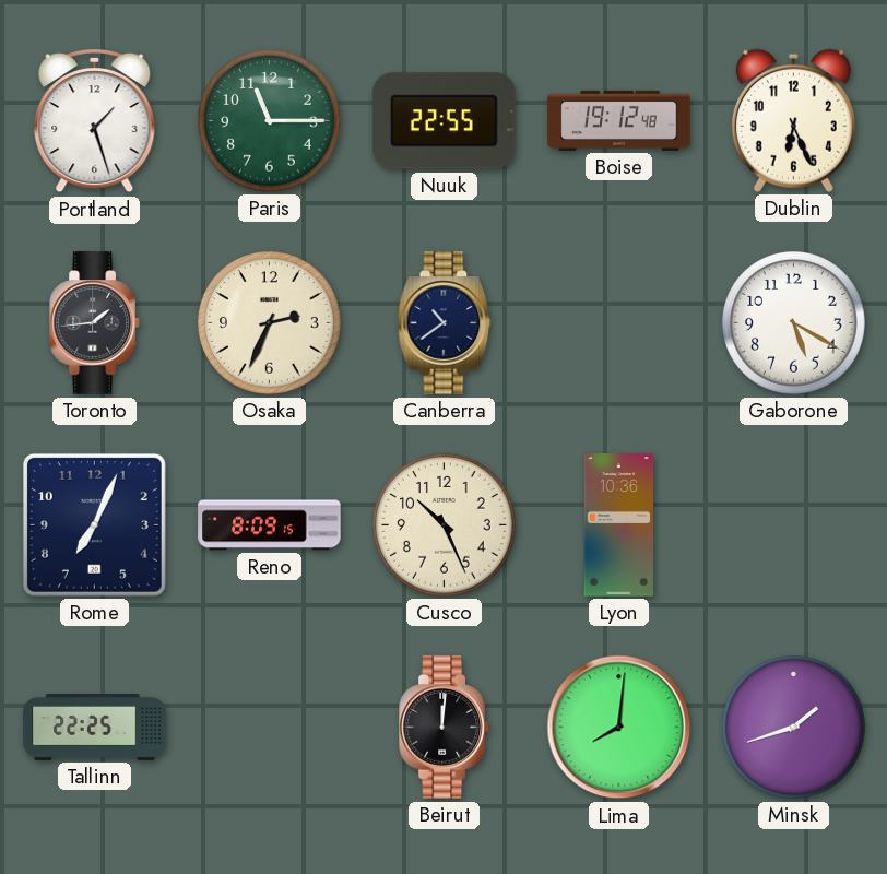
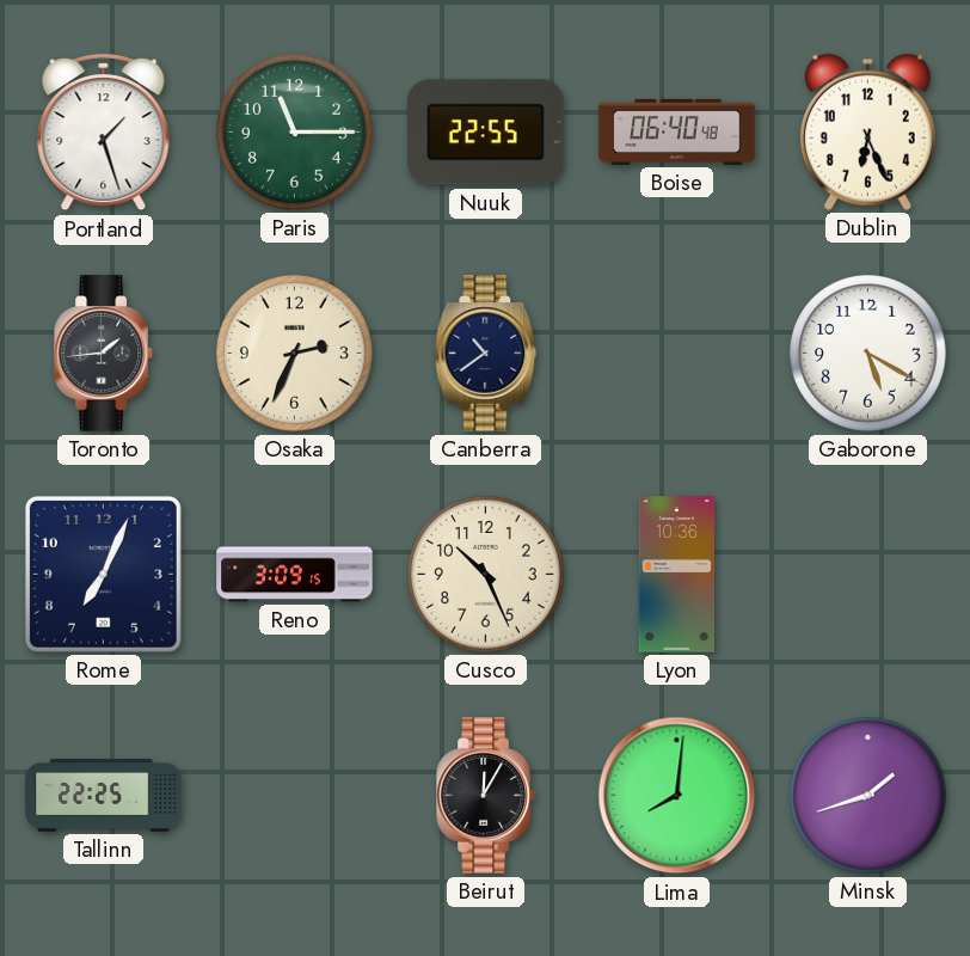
Boise: 19:12 -> 06:40
Reno: 8:09 -> 3:09
Beirut: 12:01 -> 12:05
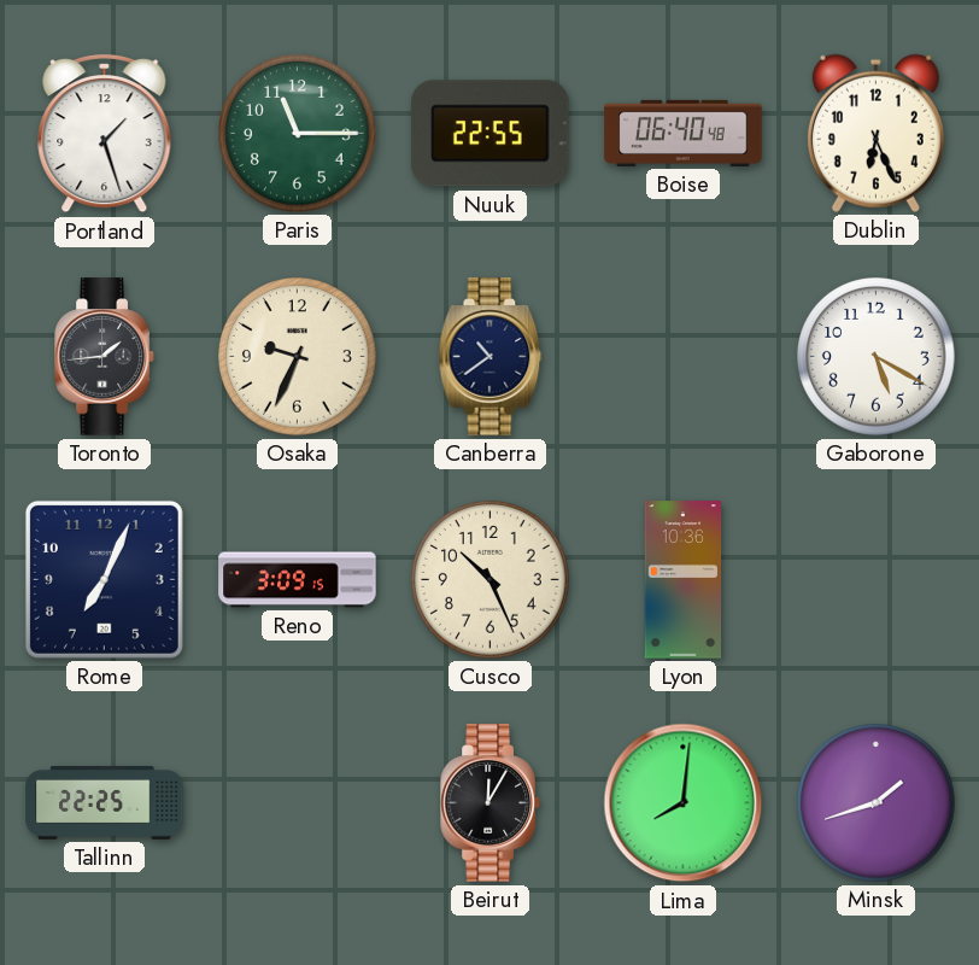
Osaka: 2:34 -> 9:34
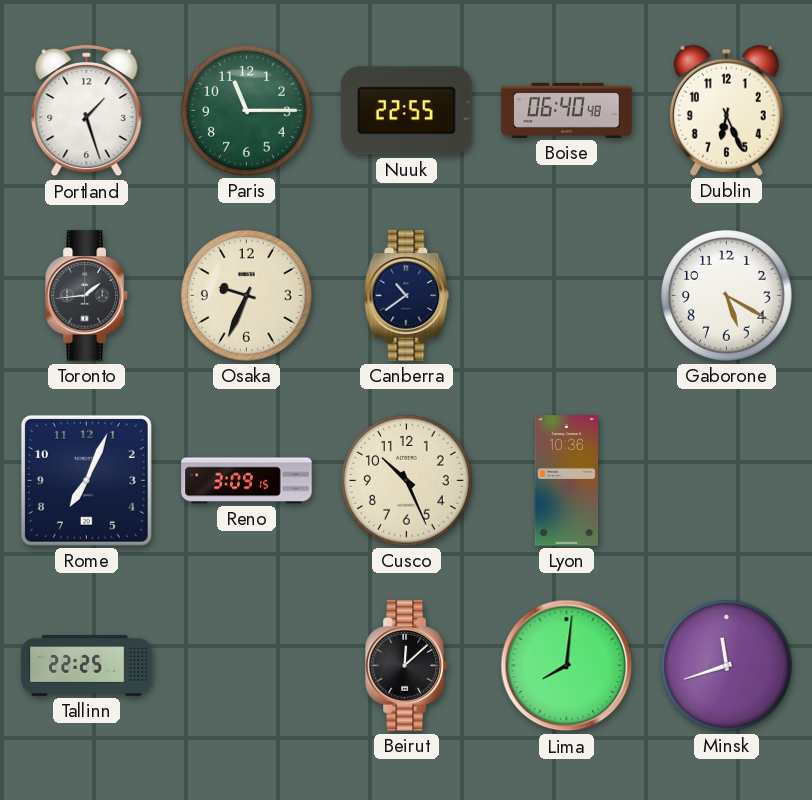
Beirut: 12:05 -> 12:08
Minsk: 1:42 -> 11:42
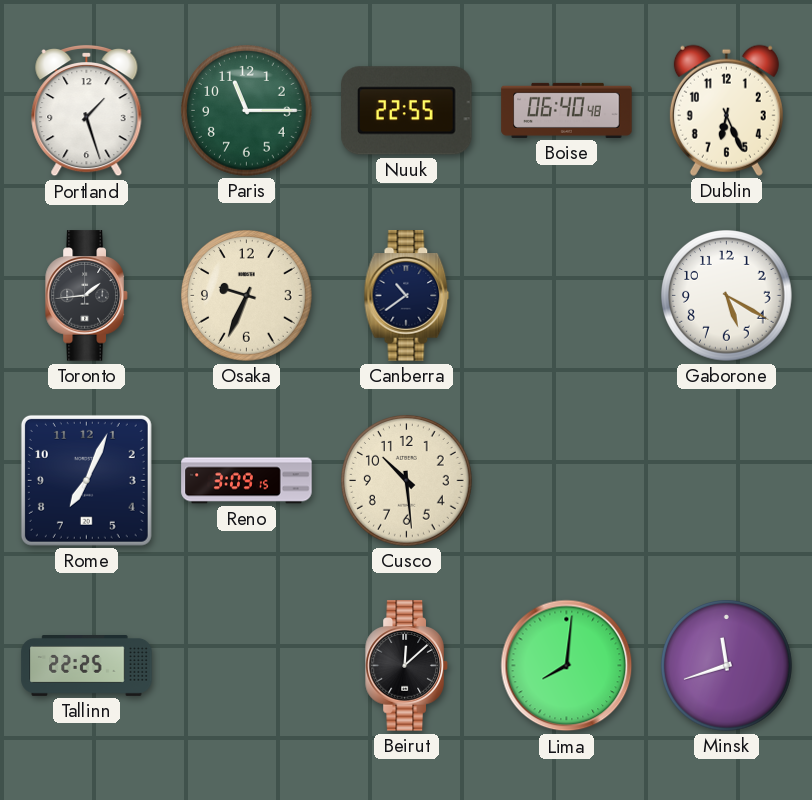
Cusco: 10:26 -> 10:29
Lyon: 10:36 -> none
